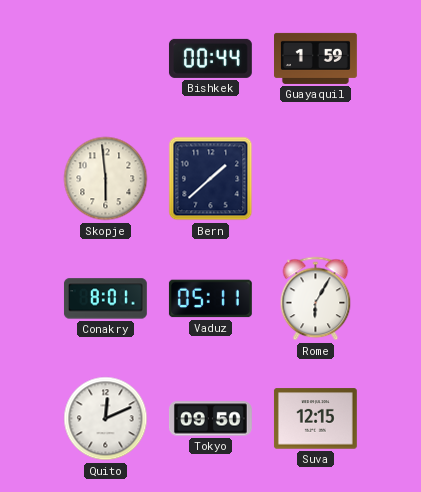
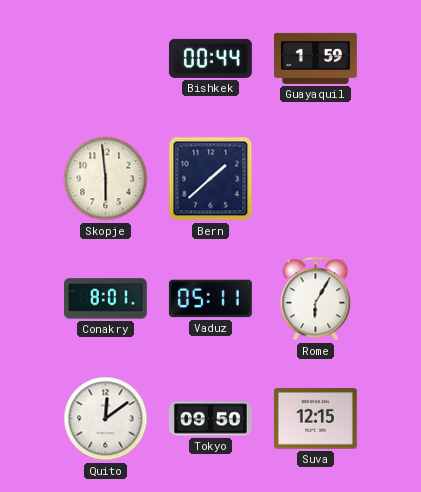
Quito: 12:11 -> 12:09
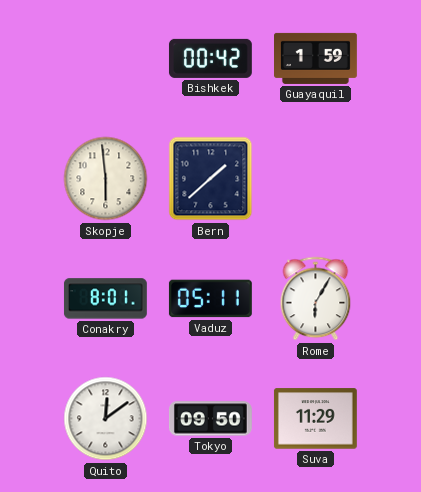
Bishkek: 00:44 -> 00:42
Suva: 12:15 -> 11:29
